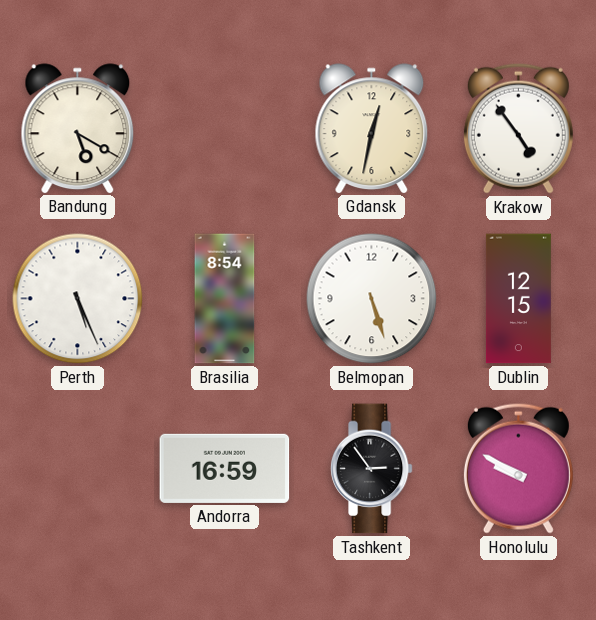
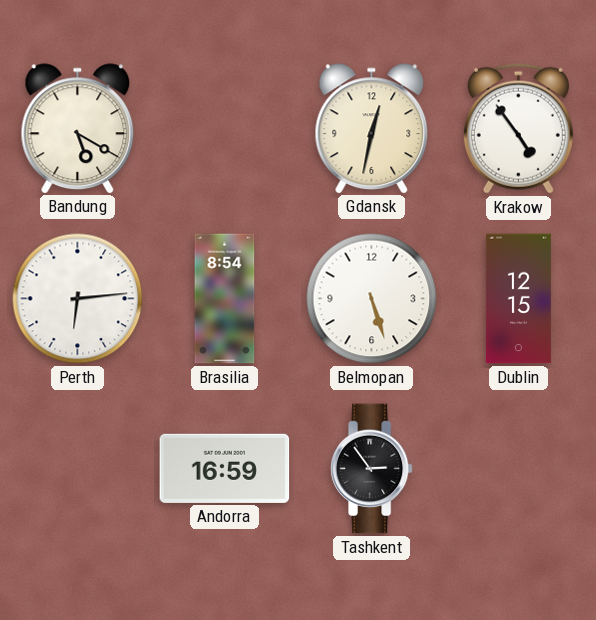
Perth: 5:26 -> 6:14
Honolulu: 9:50 -> none
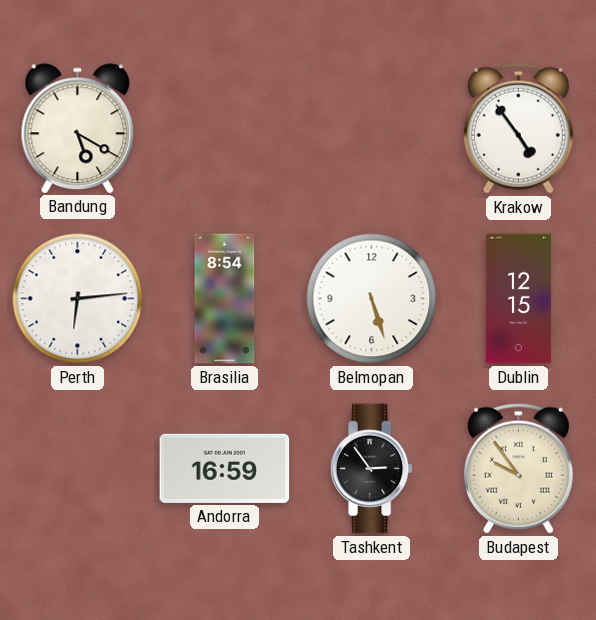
Gdansk: 12:32 -> none
Budapest: none -> 9:54
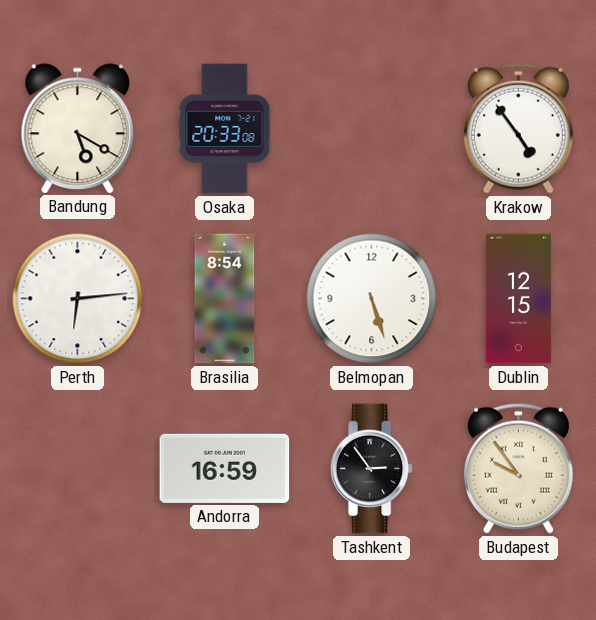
Osaka: none -> 20:33
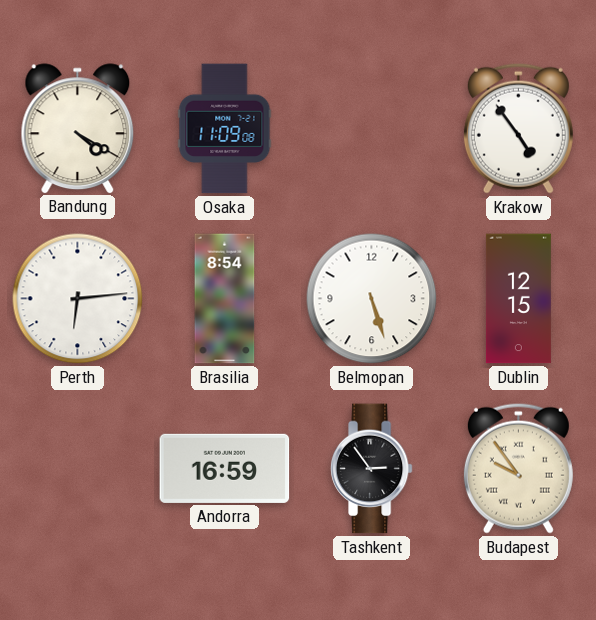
Bandung: 5:20 -> 4:20
Osaka: 20:33 -> 11:09
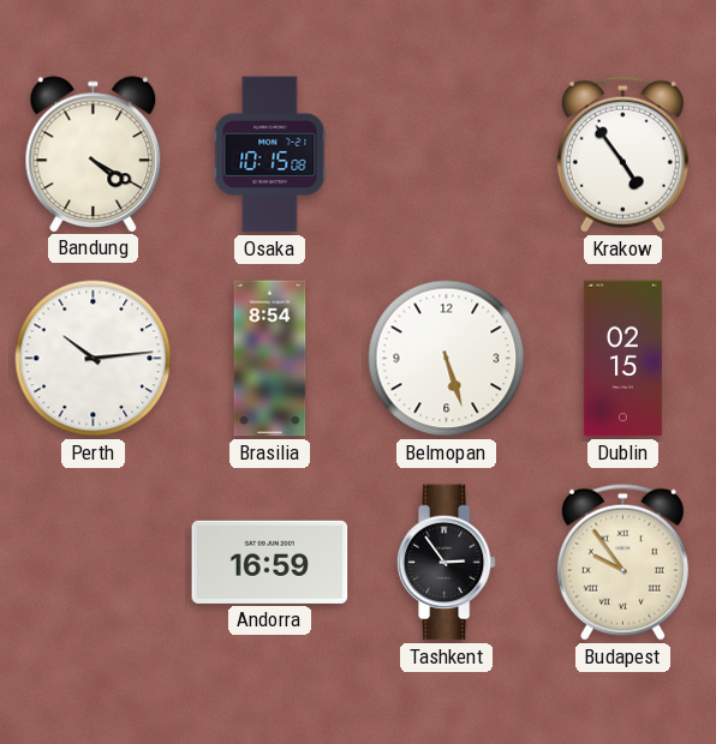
Osaka: 11:09 -> 10:15
Perth: 6:14 -> 10:14
Dublin: 12:15 -> 02:15
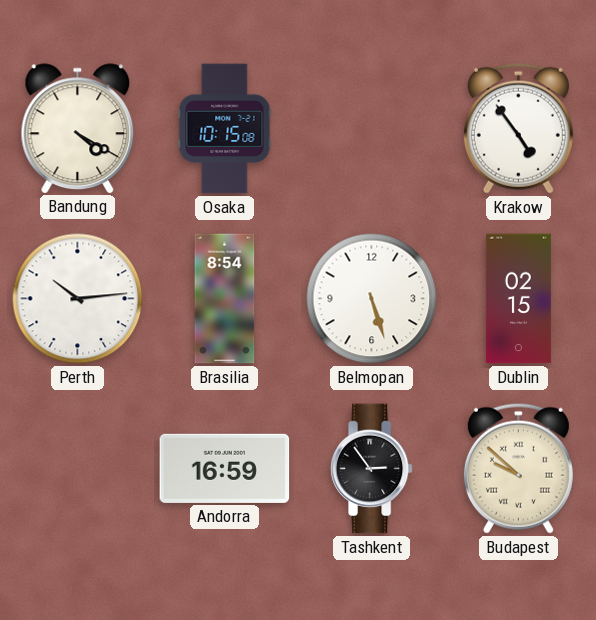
Budapest: 9:54 -> 9:52
